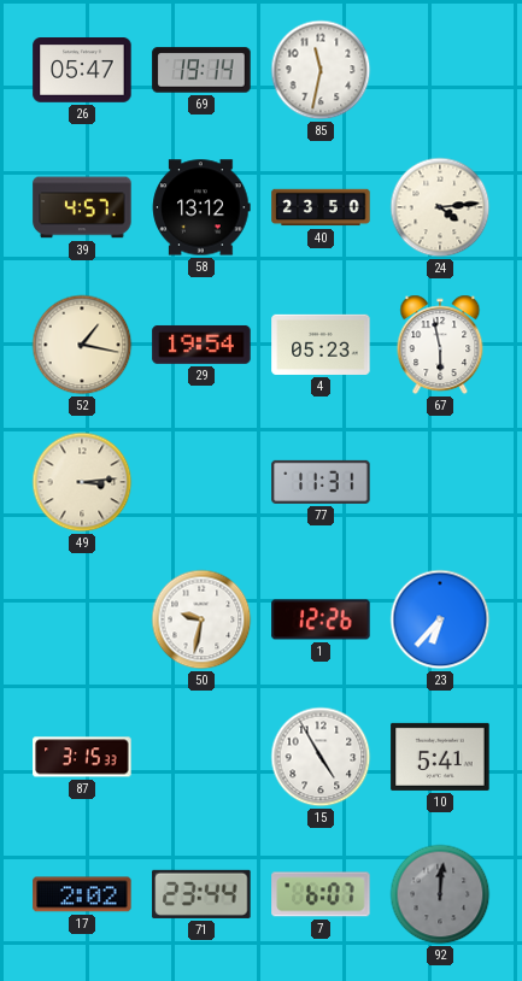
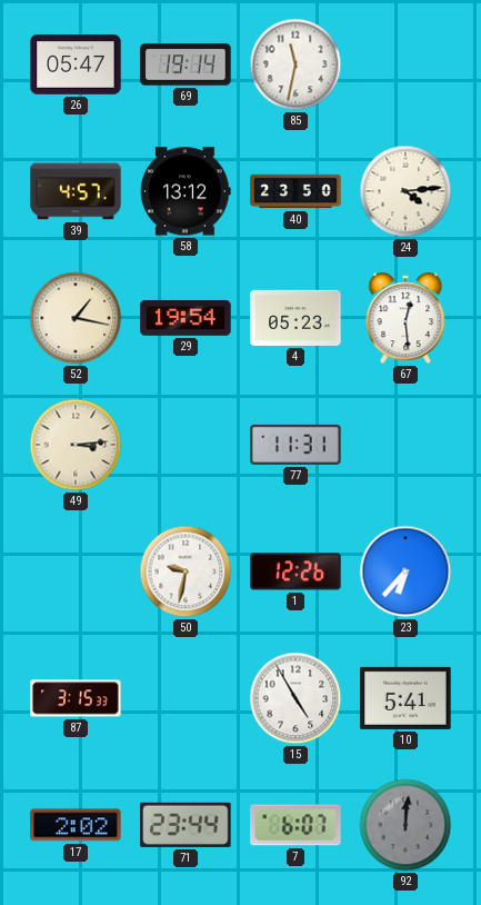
67: 5:58 -> 12:29
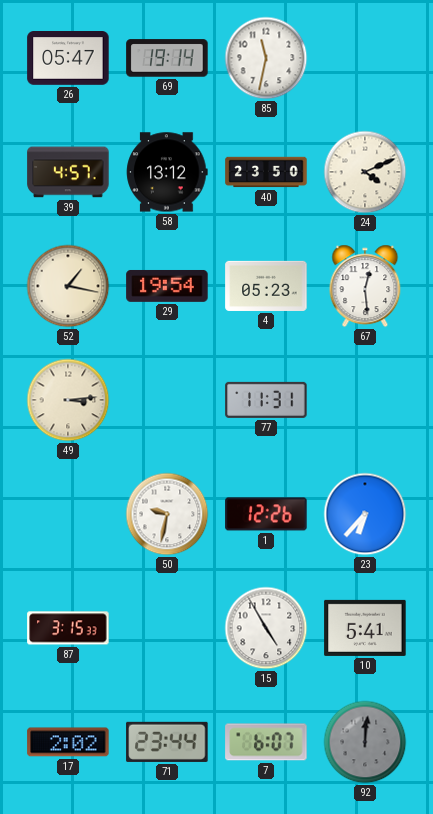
24: 4:14 -> 4:11
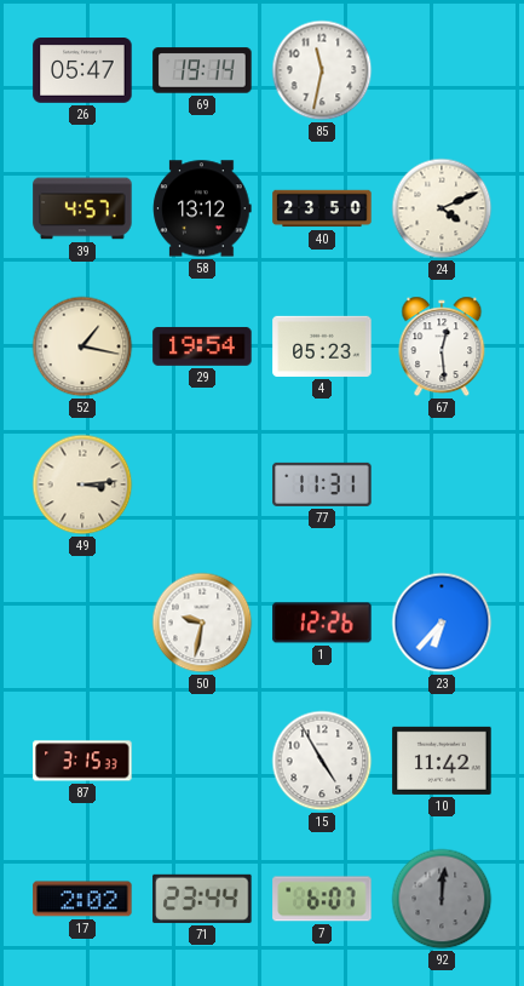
10: 5:41 -> 11:42
